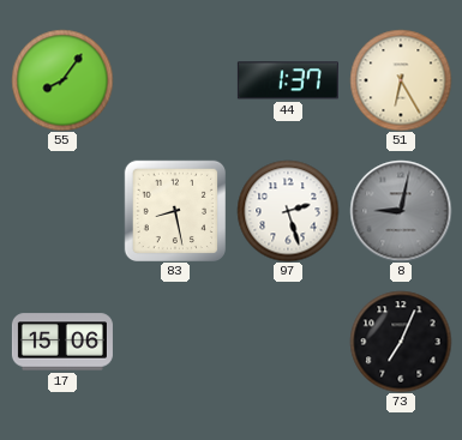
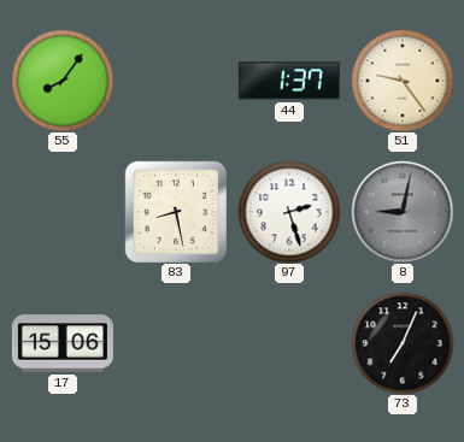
51: 6:25 -> 9:24
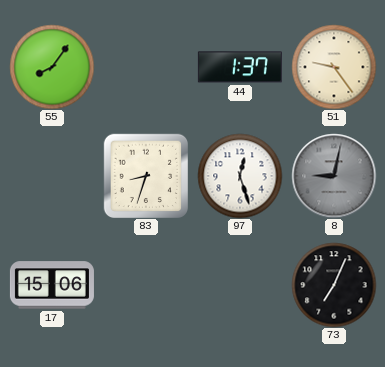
83: 8:28 -> 8:33
97: 2:27 -> 12:27
